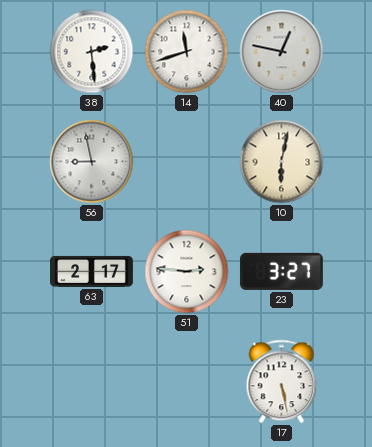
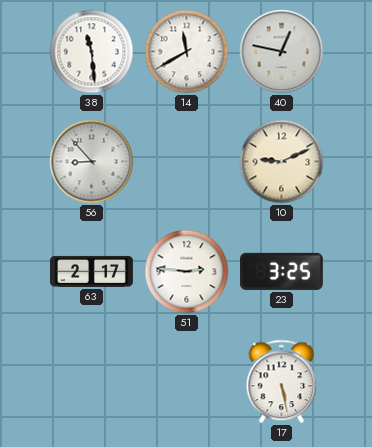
38: 2:29 -> 11:29
14: 11:42 -> 11:40
56: 8:58 -> 8:53
10: 6:02 -> 9:11
23: 3:27 -> 3:25
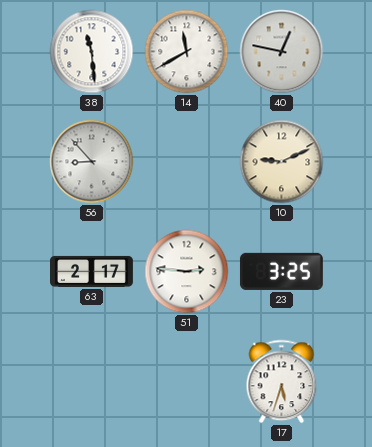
17: 5:28 -> 5:33
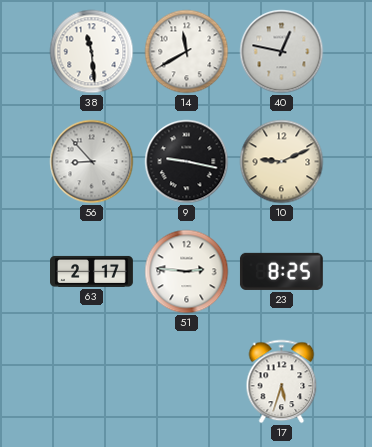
9: none -> 9:17
23: 3:25 -> 8:25
